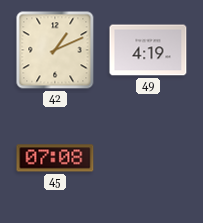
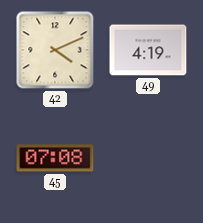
42: 1:11 -> 4:11
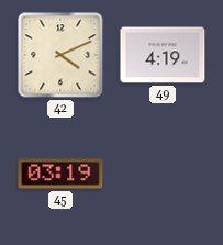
45: 07:08 -> 03:19
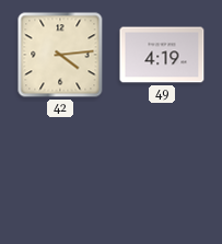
42: 4:11 -> 4:14
45: 03:19 -> none
